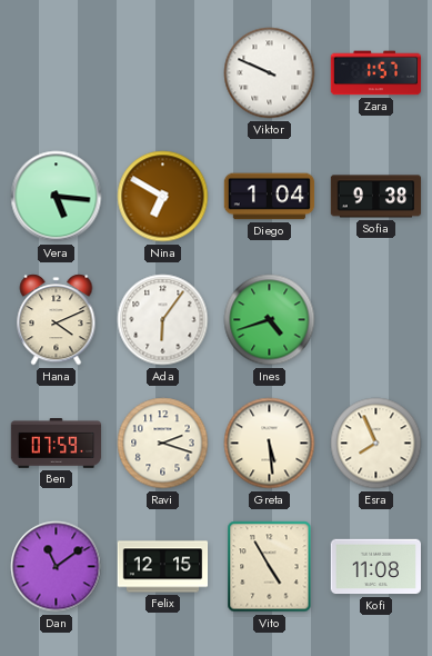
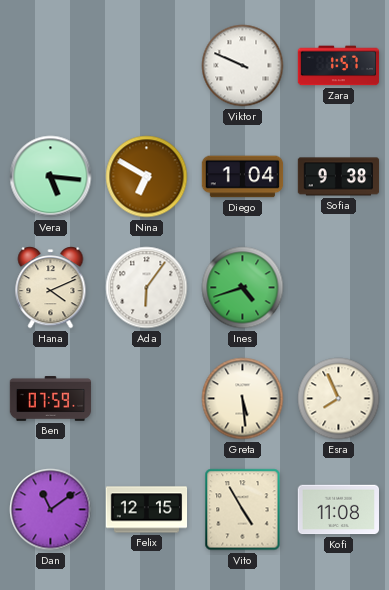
Ravi: 2:18 -> none
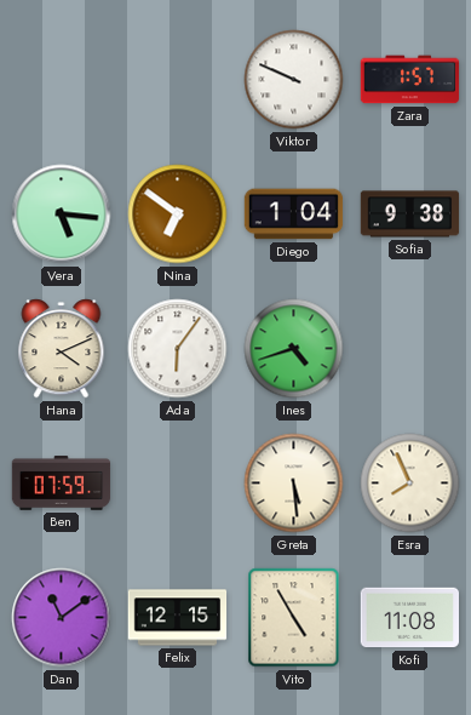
Nina: 6:50 -> 6:51
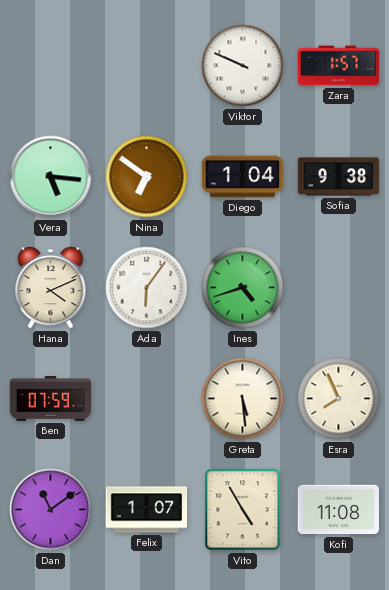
Felix: 12:15 -> 1:07
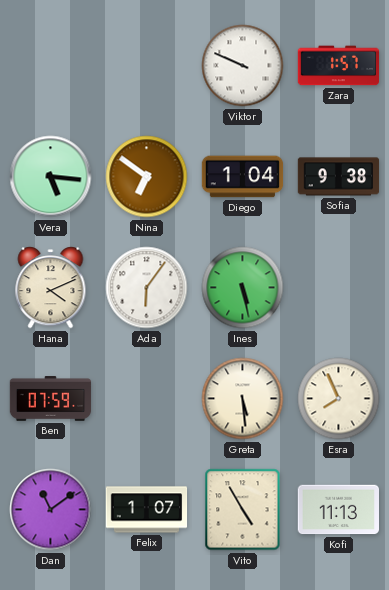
Ines: 4:42 -> 5:28
Kofi: 11:08 -> 11:13
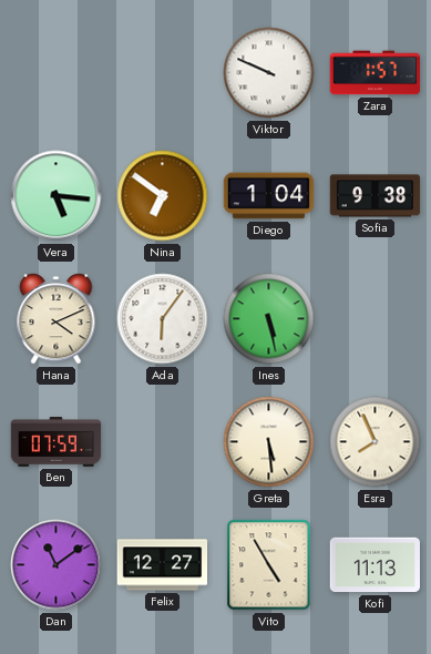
Felix: 1:07 -> 12:27
